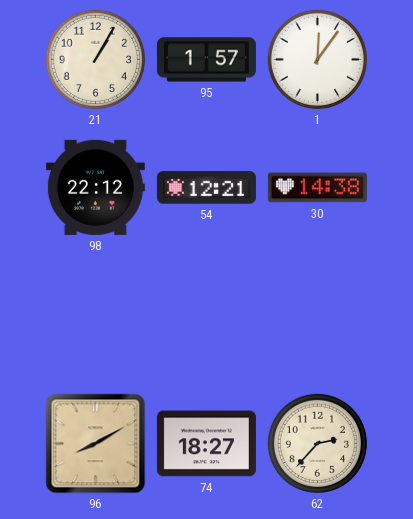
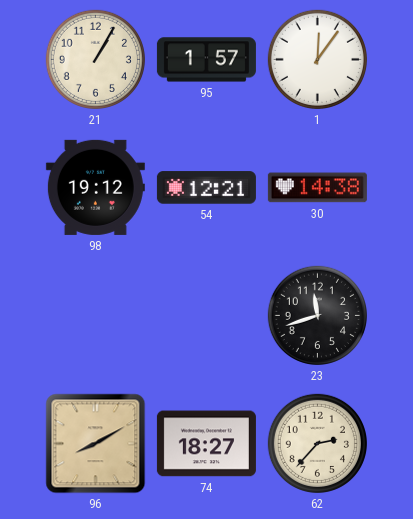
98: 22:12 -> 19:12
23: none -> 11:42
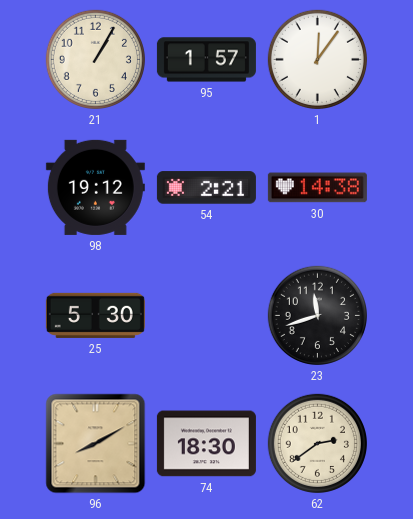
54: 12:21 -> 2:21
25: none -> 5:30
74: 18:27 -> 18:30
62: 2:37 -> 2:39
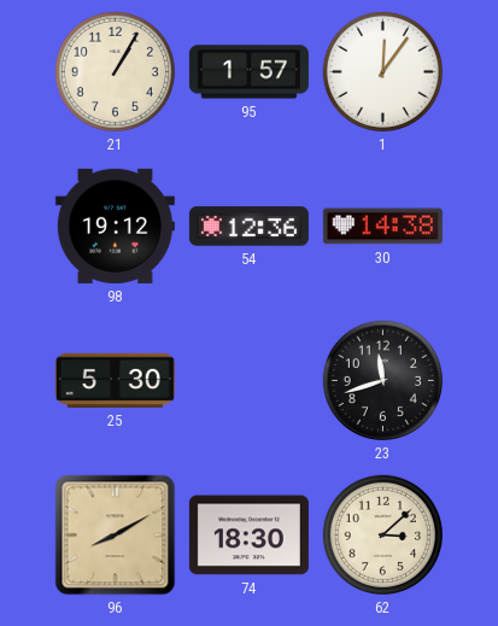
54: 2:21 -> 12:36
62: 2:39 -> 3:08
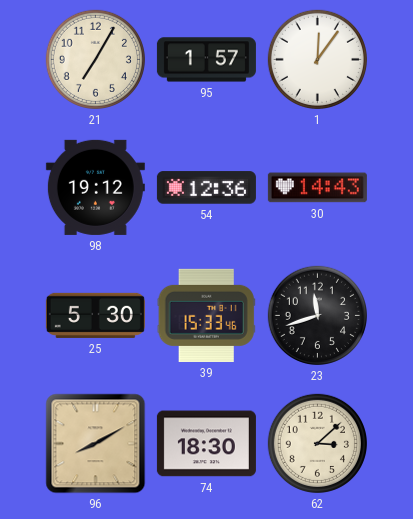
21: 1:05 -> 7:05
30: 14:38 -> 14:43
39: none -> 15:33
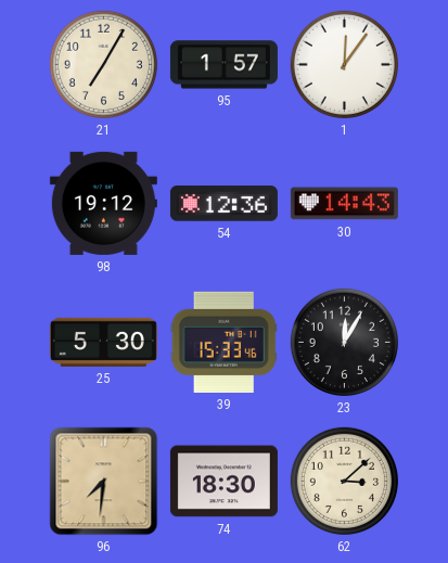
23: 11:42 -> 12:05
96: 8:10 -> 7:31
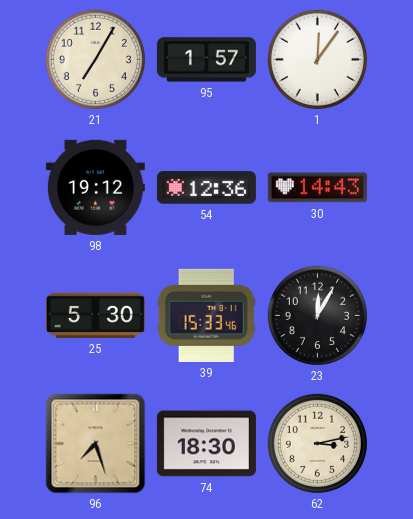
96: 7:31 -> 7:27
62: 3:08 -> 3:13
